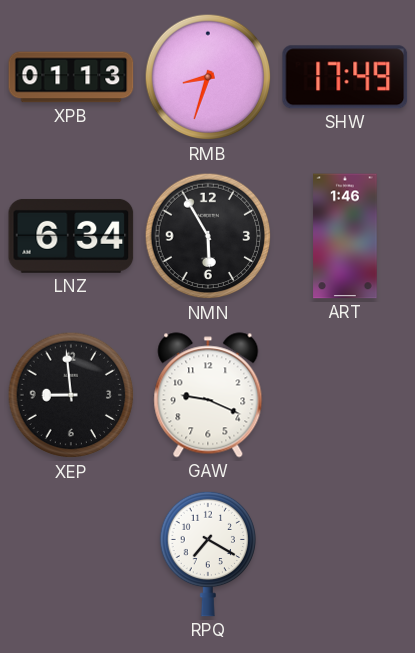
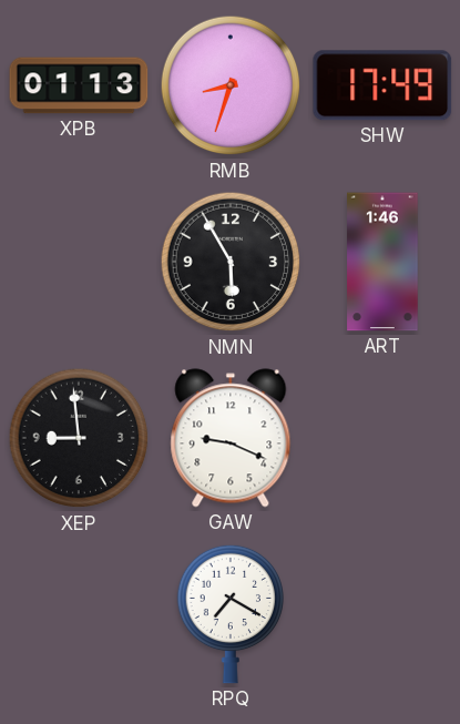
LNZ: 6:34 -> none
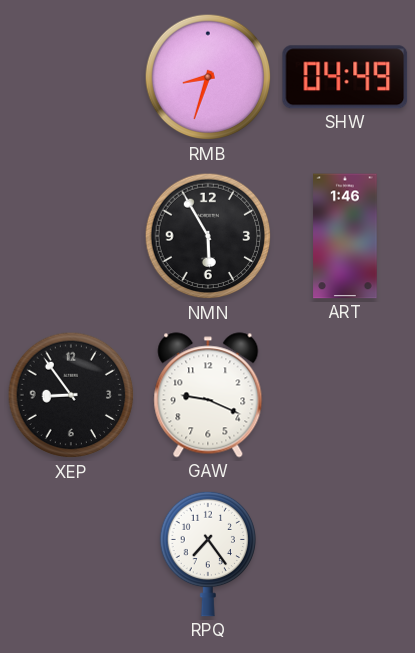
XPB: 01:13 -> none
SHW: 17:49 -> 04:49
XEP: 8:59 -> 8:54
RPQ: 7:20 -> 7:24
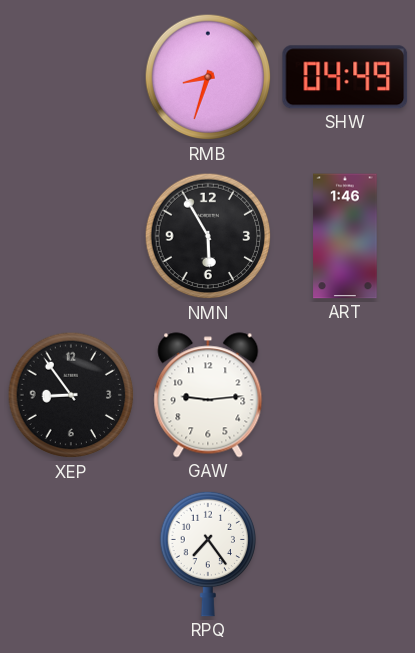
GAW: 9:19 -> 9:14
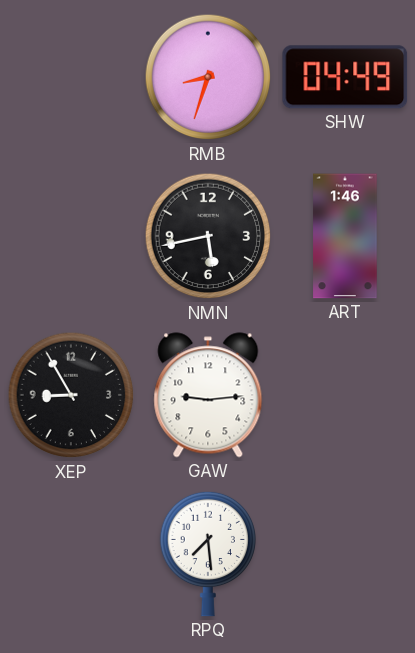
NMN: 5:55 -> 5:43
XEP: 8:54 -> 8:55
RPQ: 7:24 -> 7:29
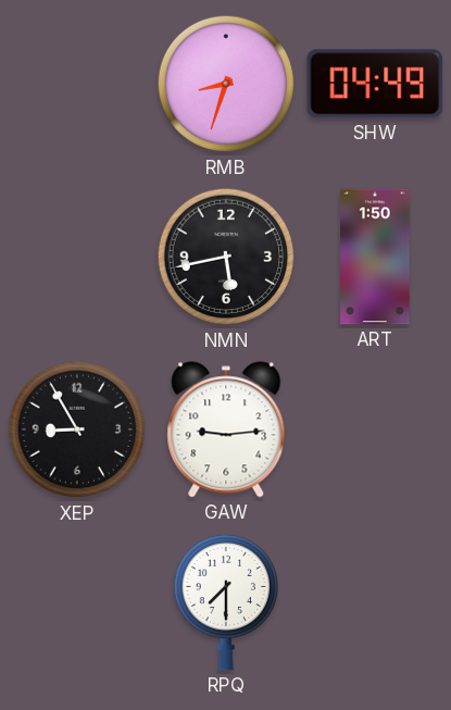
ART: 1:46 -> 1:50
RPQ: 7:29 -> 7:30
